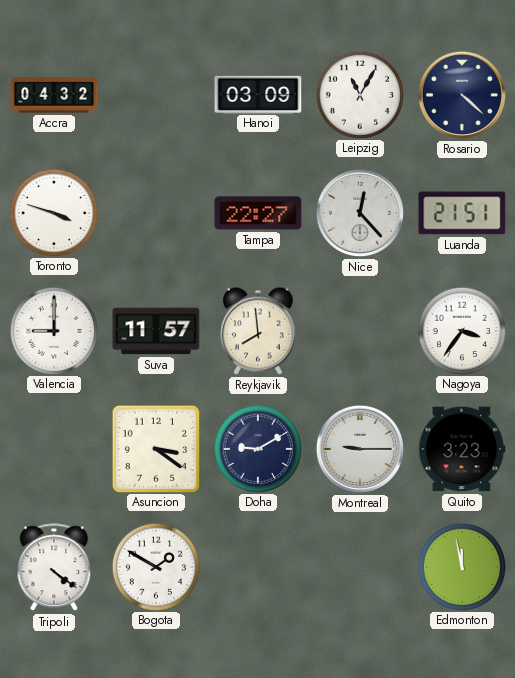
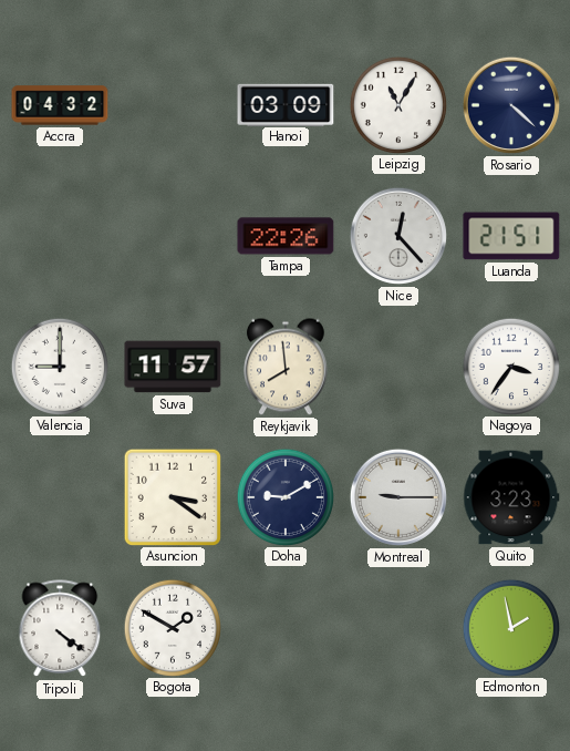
Toronto: 3:48 -> none
Tampa: 22:27 -> 22:26
Edmonton: 11:58 -> 1:58
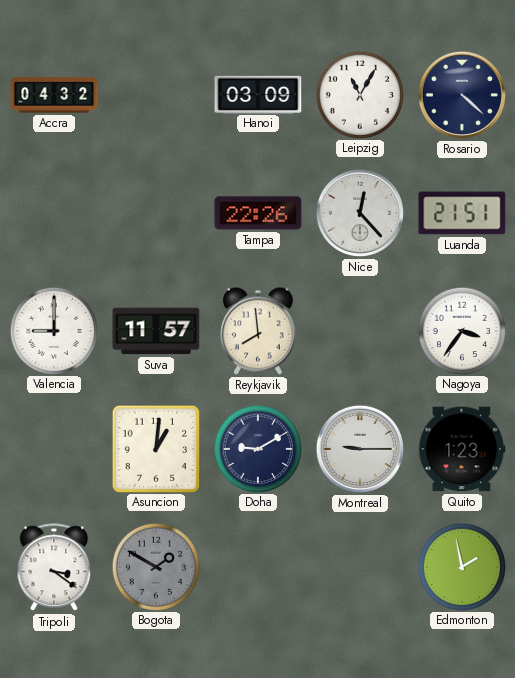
Asuncion: 3:21 -> 1:01
Quito: 3:23 -> 1:23
Tripoli: 4:21 -> 3:21
Bogota dial: white -> grey
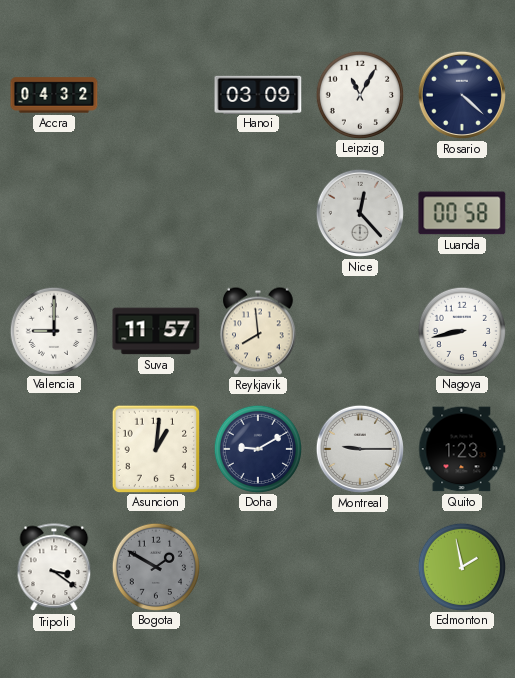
Tampa: 22:26 -> none
Luanda: 21:51 -> 00:58
Nagoya: 3:36 -> 8:43
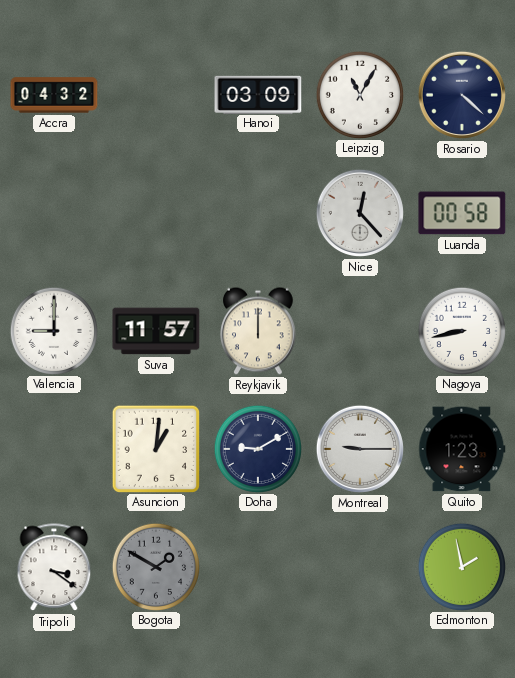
Reykjavik: 7:59 -> 12:00
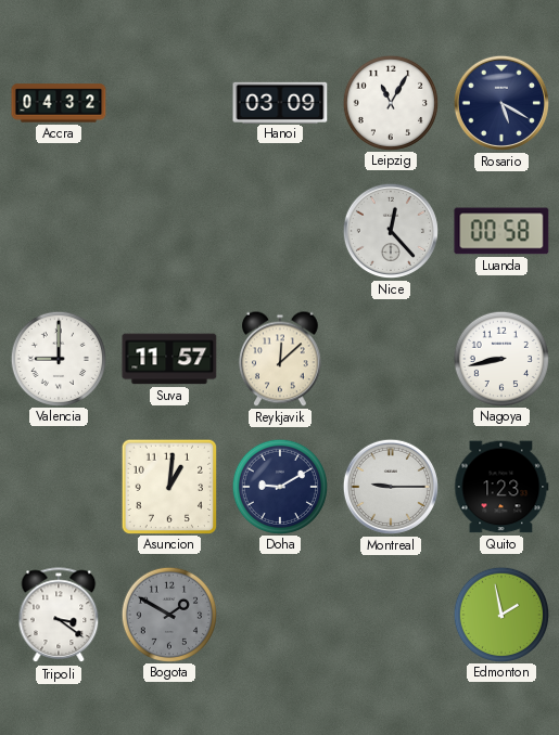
Rosario: 4:22 -> 5:20
Reykjavik: 12:00 -> 12:08
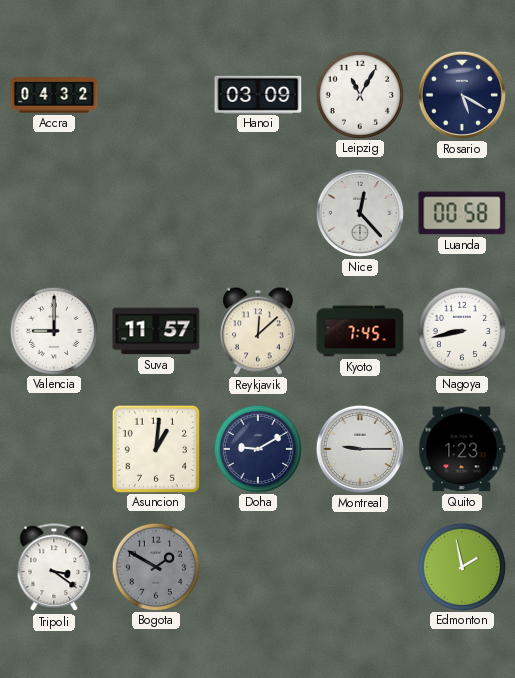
Kyoto: none -> 7:45
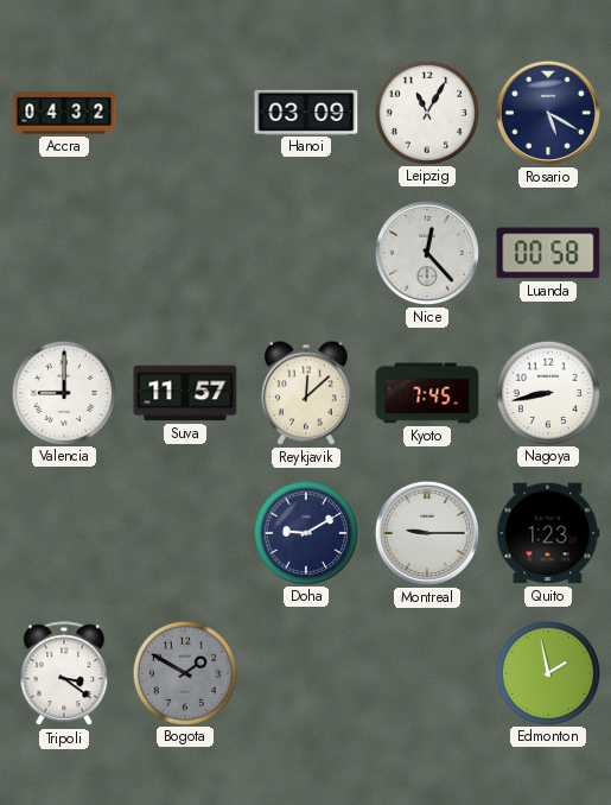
Asuncion: 1:01 -> none
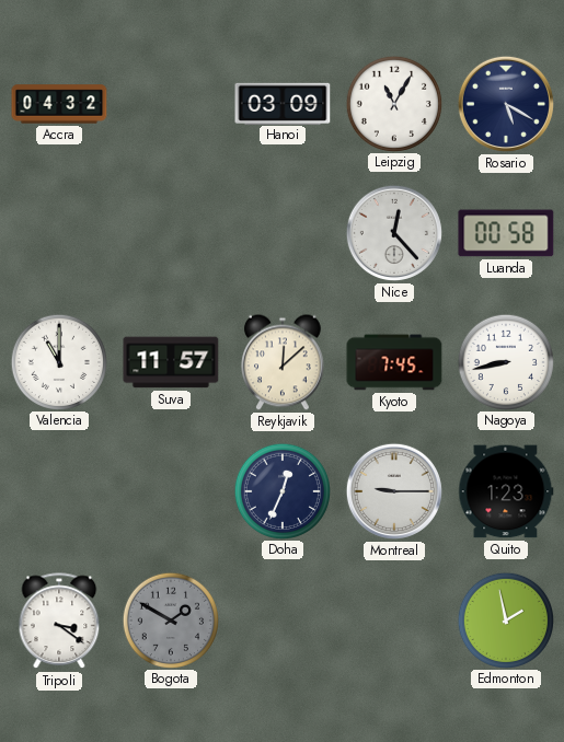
Valencia: 9:00 -> 11:00
Doha: 9:10 -> 12:34
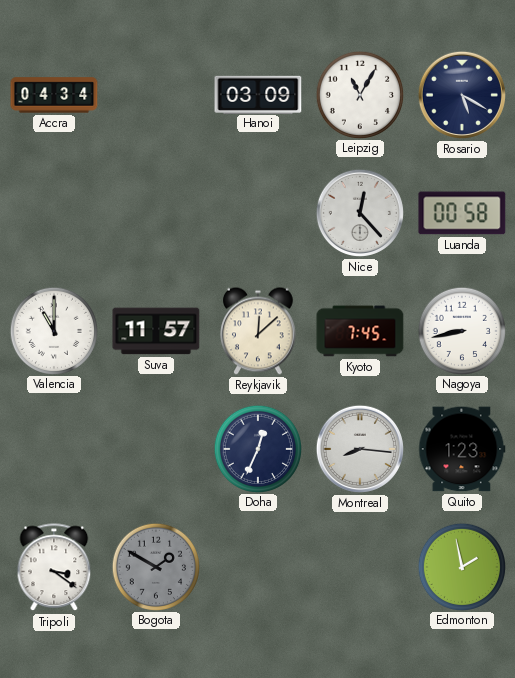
Accra: 04:32 -> 04:34
Montreal: 9:15 -> 8:16
